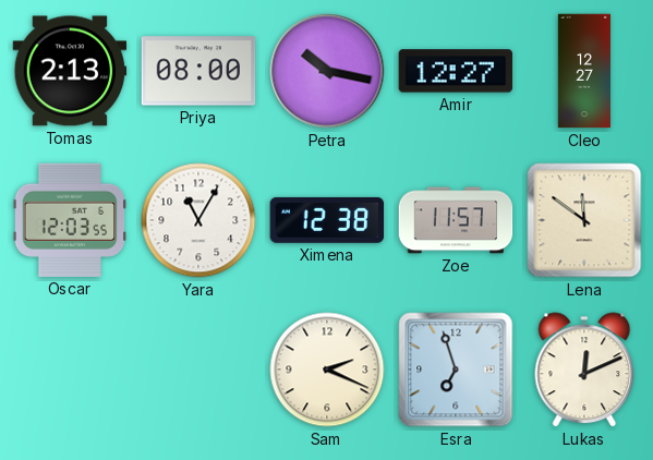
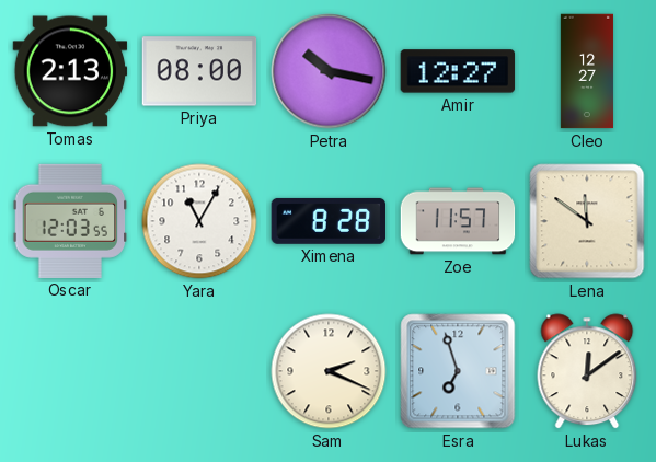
Ximena: 12:38 -> 8:28
Lukas: 12:11 -> 12:09
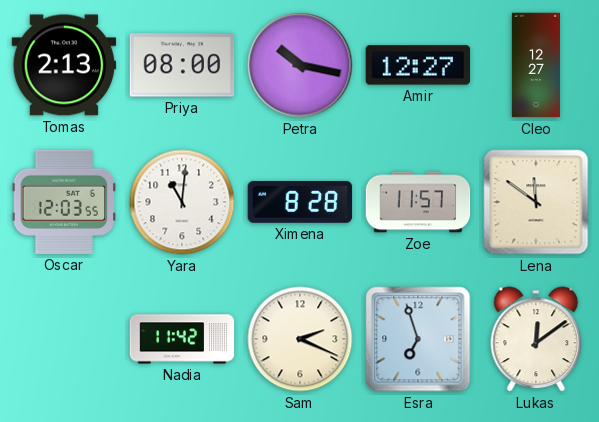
Yara: 11:05 -> 11:01
Nadia: none -> 11:42
